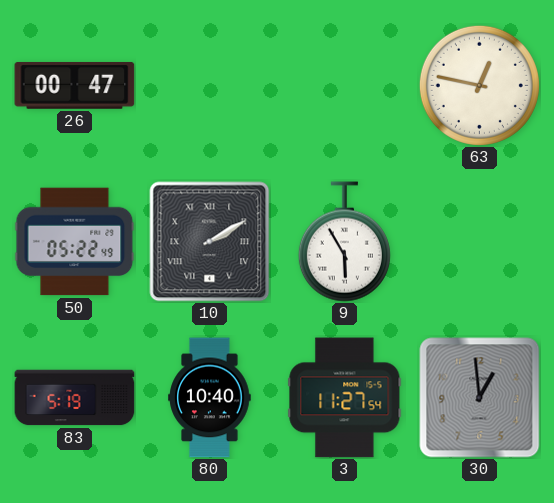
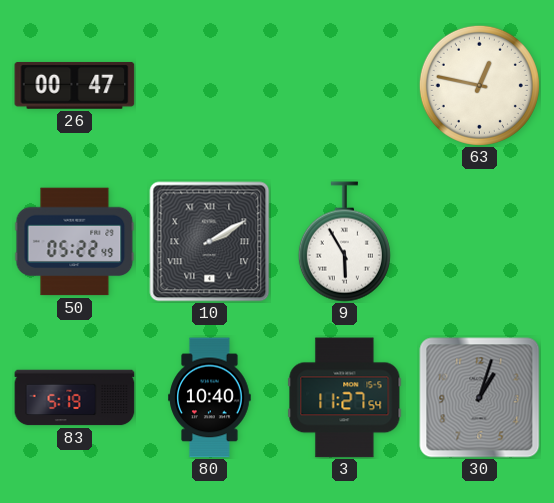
30: 12:59 -> 1:03
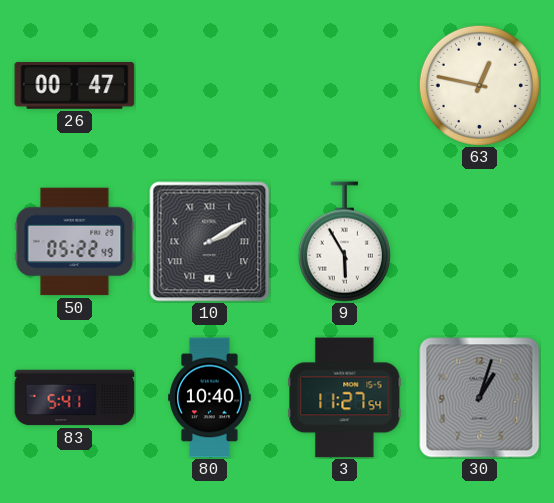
83: 5:19 -> 5:41
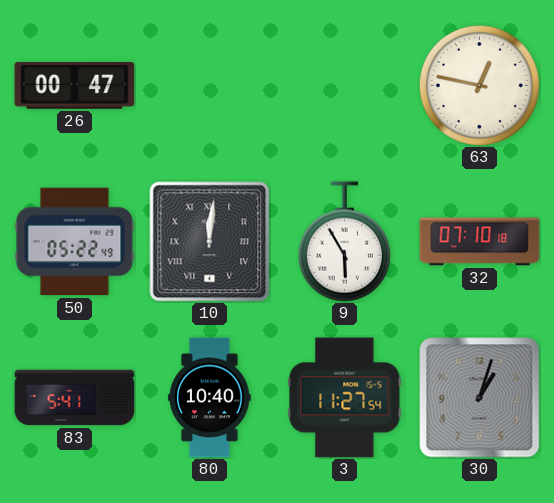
10: 2:10 -> 12:01
32: none -> 07:10
